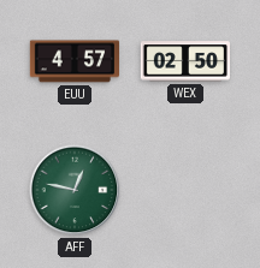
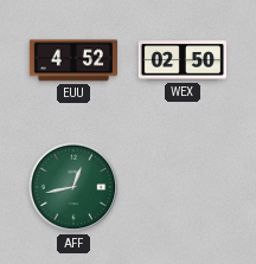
EUU: 4:57 -> 4:52
AFF: 12:47 -> 12:43
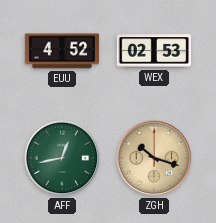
WEX: 02:50 -> 02:53
ZGH: none -> 10:18
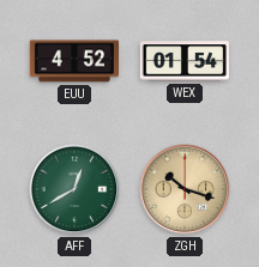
WEX: 02:53 -> 01:54
AFF: 12:43 -> 12:40
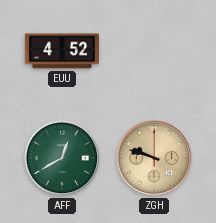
WEX: 01:54 -> none
ZGH: 10:18 -> 9:48
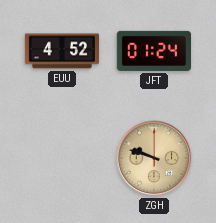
JFT: none -> 01:24
AFF: 12:40 -> none
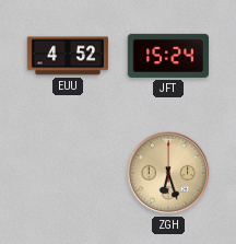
JFT: 01:24 -> 15:24
ZGH: 9:48 -> 6:27
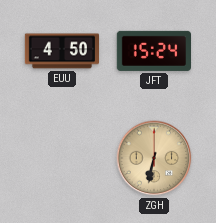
EUU: 4:52 -> 4:50
ZGH: 6:27 -> 6:32
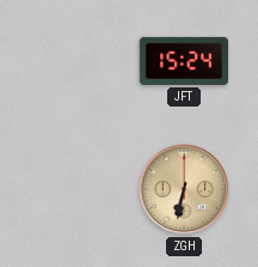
EUU: 4:50 -> none
